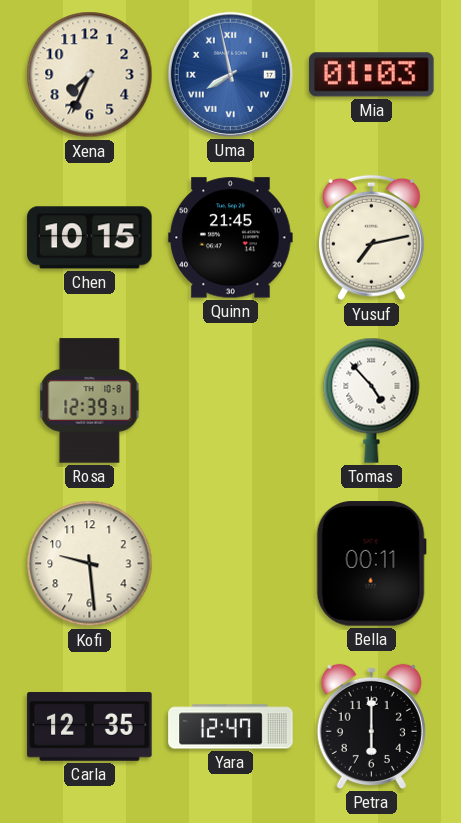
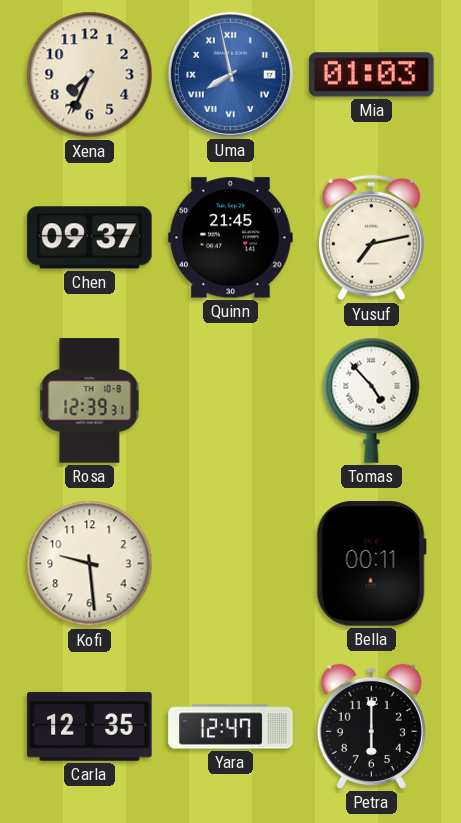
Chen: 10:15 -> 09:37
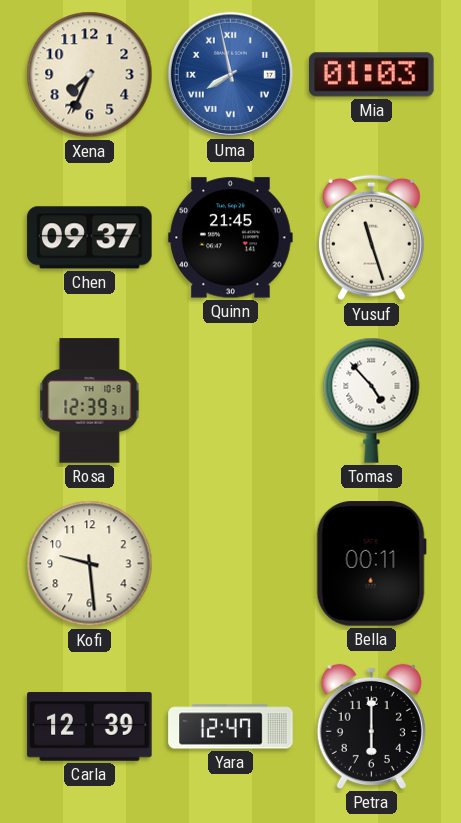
Yusuf: 7:13 -> 11:27
Carla: 12:35 -> 12:39
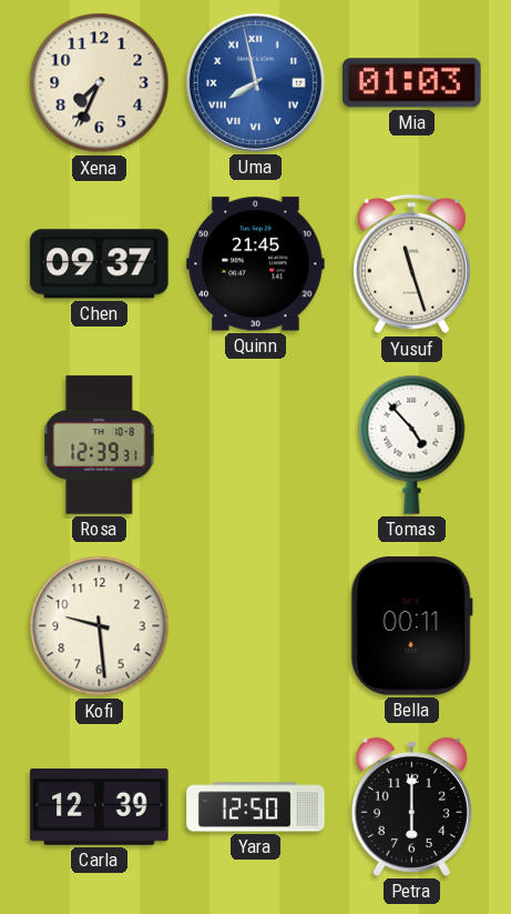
Yara: 12:47 -> 12:50
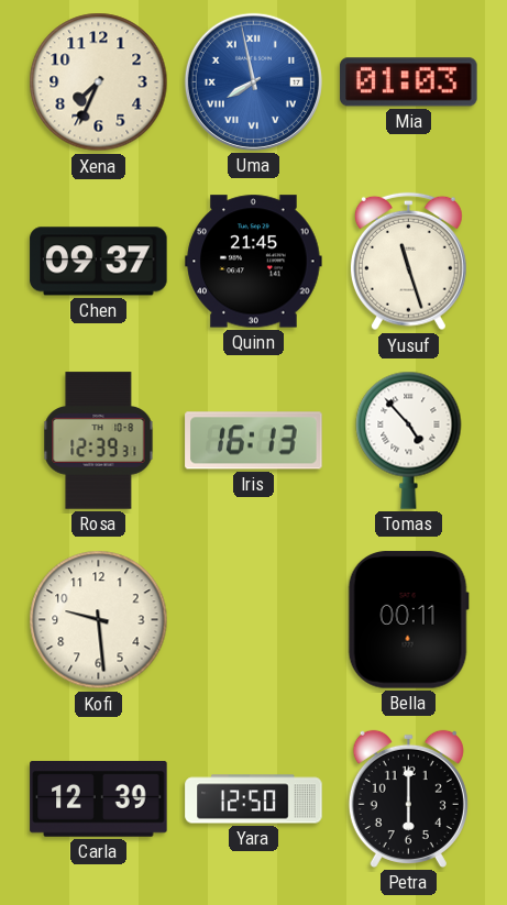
Iris: none -> 16:13
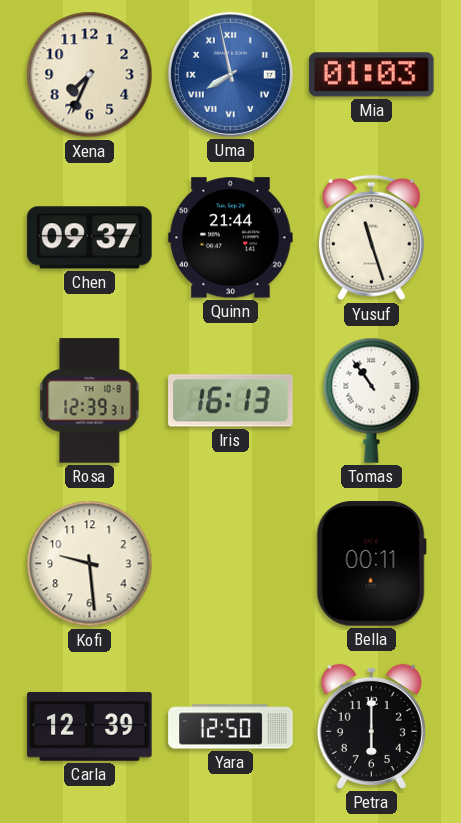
Quinn: 21:45 -> 21:44
Tomas: 4:53 -> 10:54
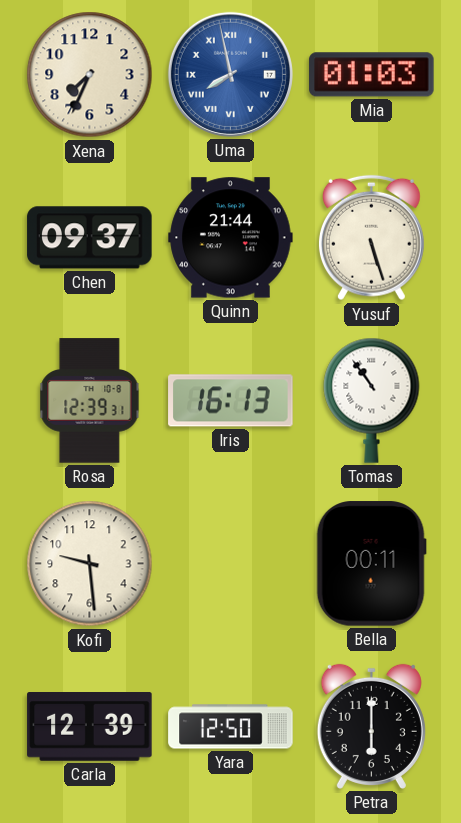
Yusuf: 11:27 -> 5:27
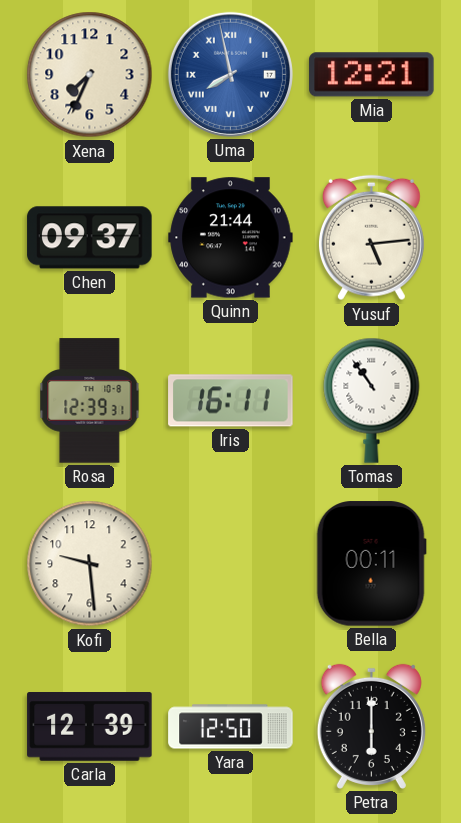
Mia: 01:03 -> 12:21
Yusuf: 5:27 -> 5:14
Iris: 16:13 -> 16:11
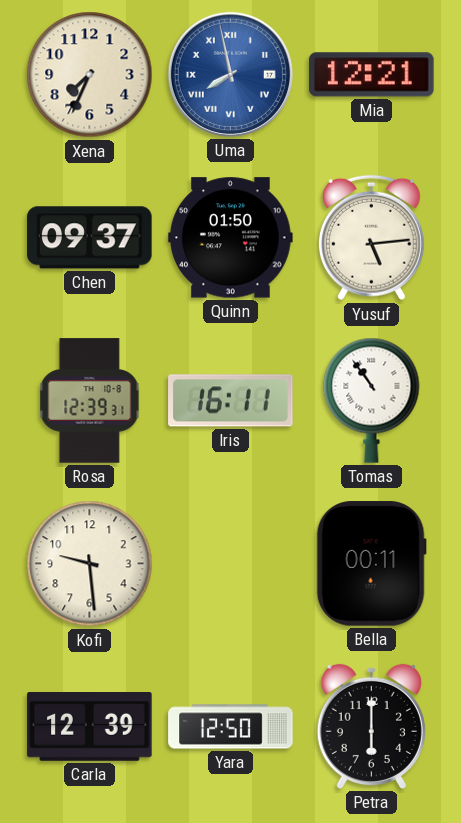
Quinn: 21:44 -> 01:50
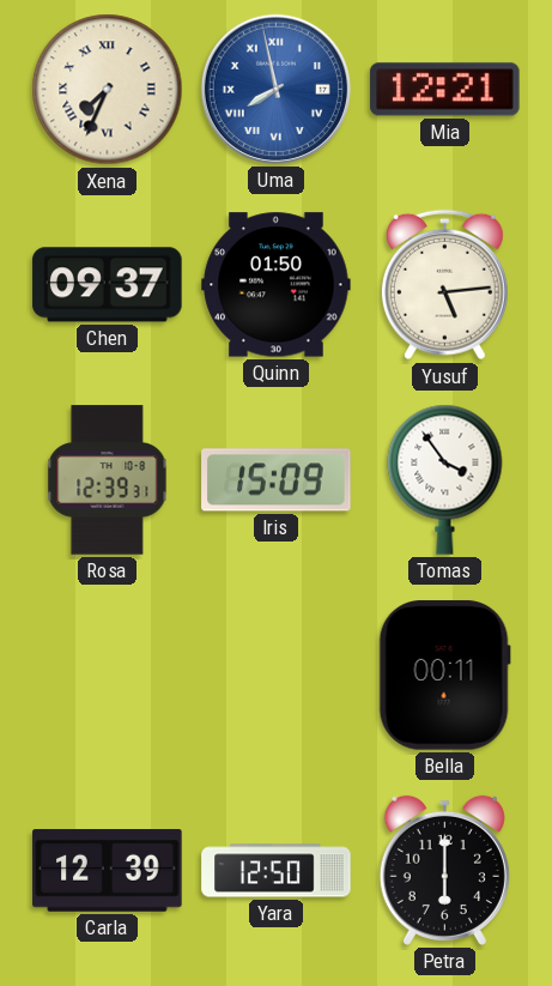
Xena numerals: Arabic -> Roman
Iris: 16:11 -> 15:09
Tomas: 10:54 -> 3:54
Kofi: 9:29 -> none
